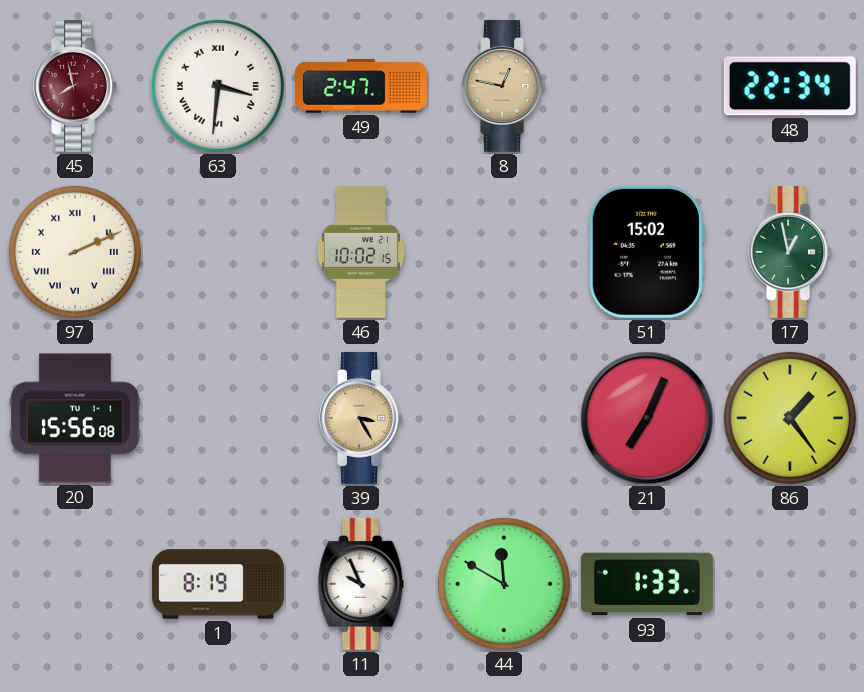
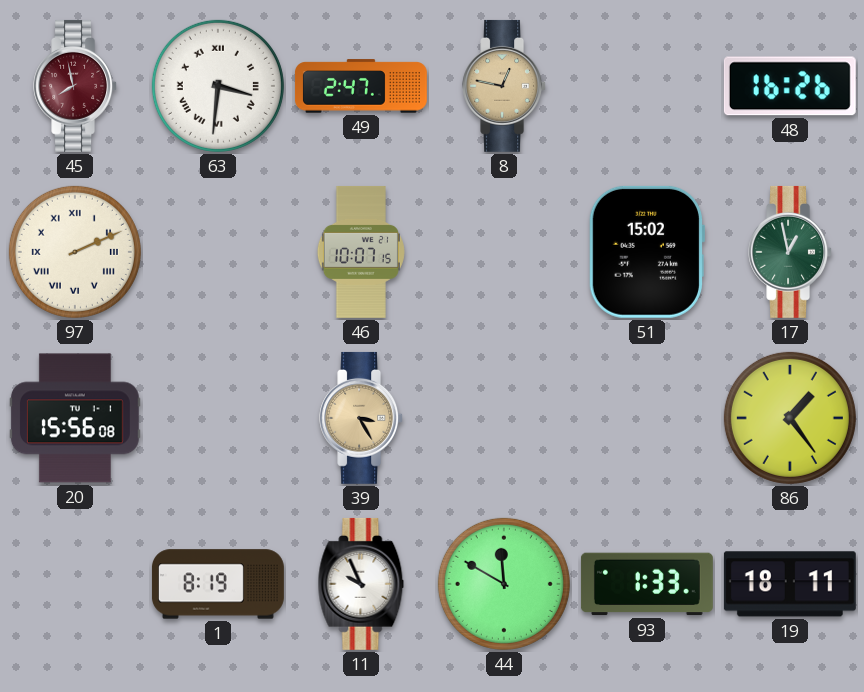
48: 22:34 -> 16:26
46: 10:02 -> 10:07
21: 7:04 -> none
19: none -> 18:11
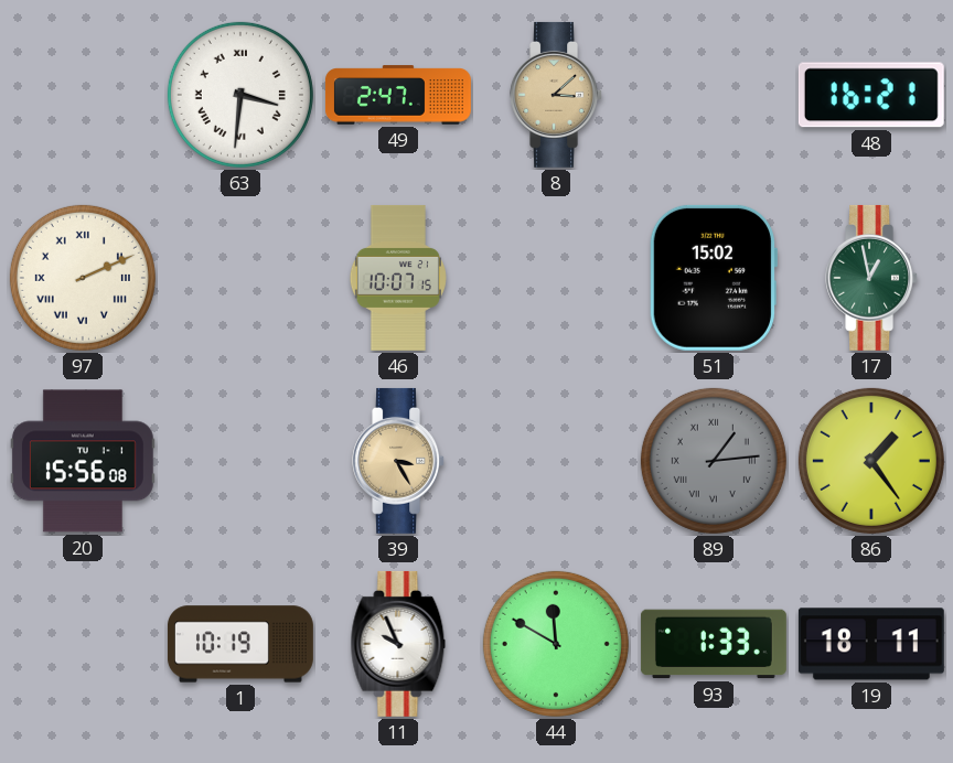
45: 7:58 -> none
8: 12:47 -> 3:08
48: 16:26 -> 16:21
89: none -> 1:14
1: 8:19 -> 10:19
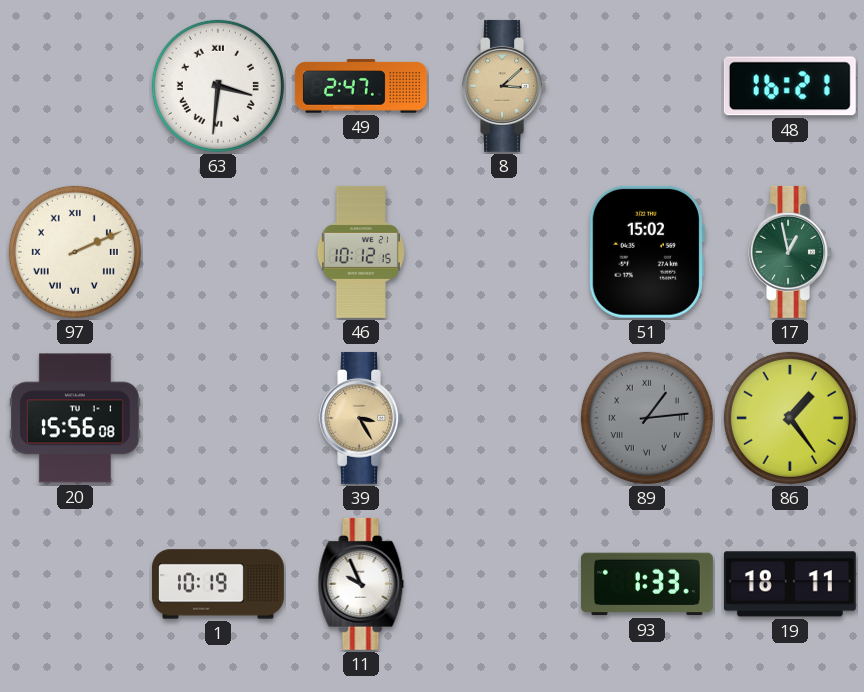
46: 10:07 -> 10:12
44: 11:50 -> none
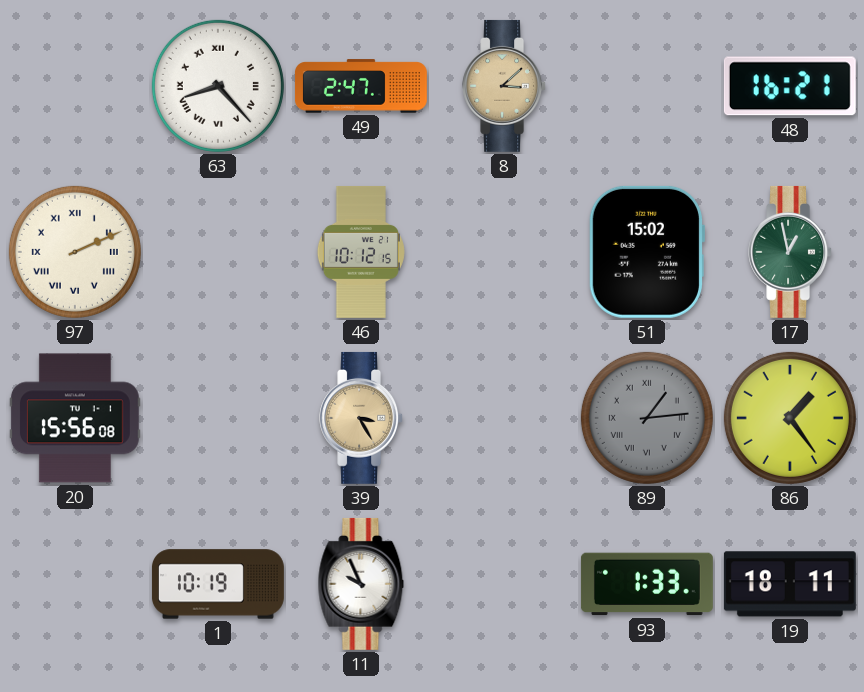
63: 3:31 -> 8:23
